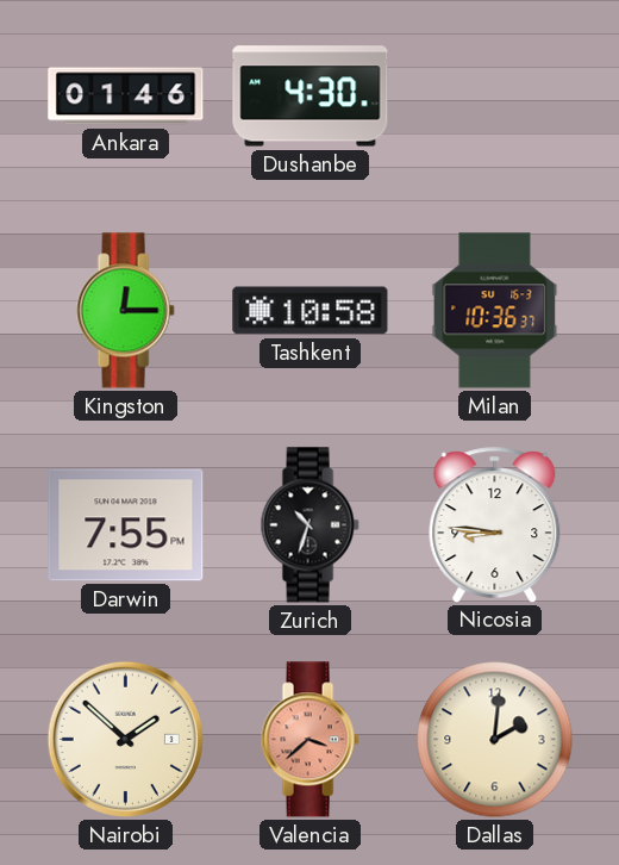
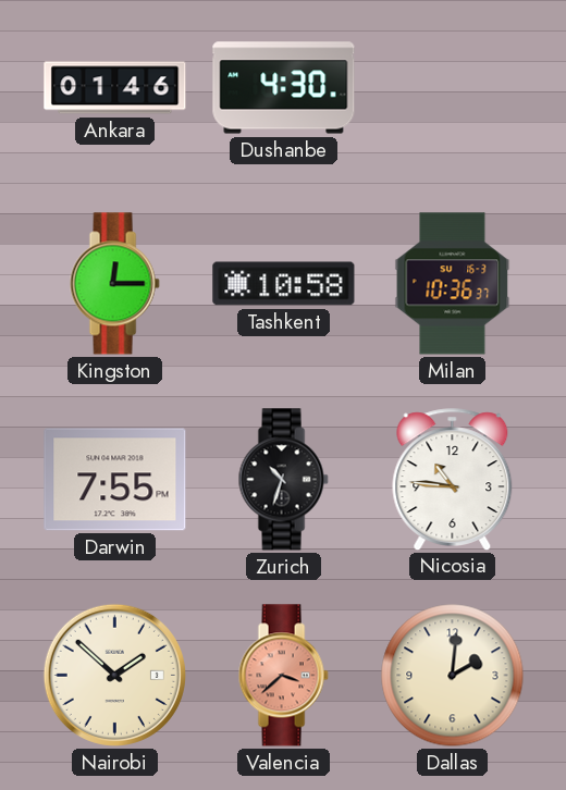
Nicosia: 8:46 -> 10:46
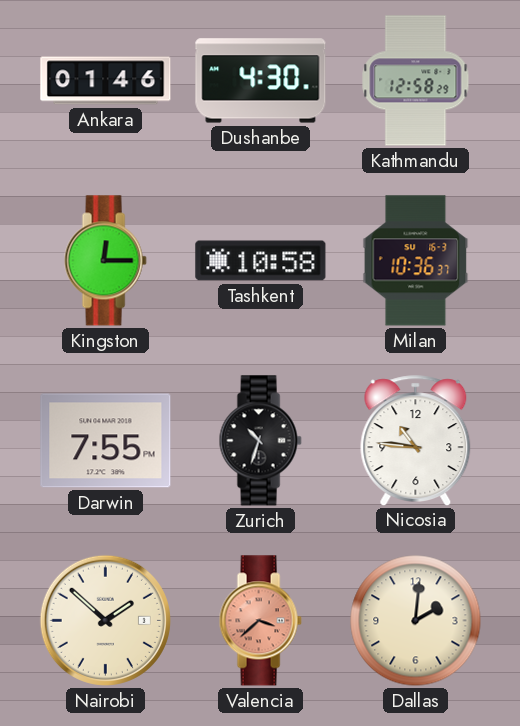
Kathmandu: none -> 12:58
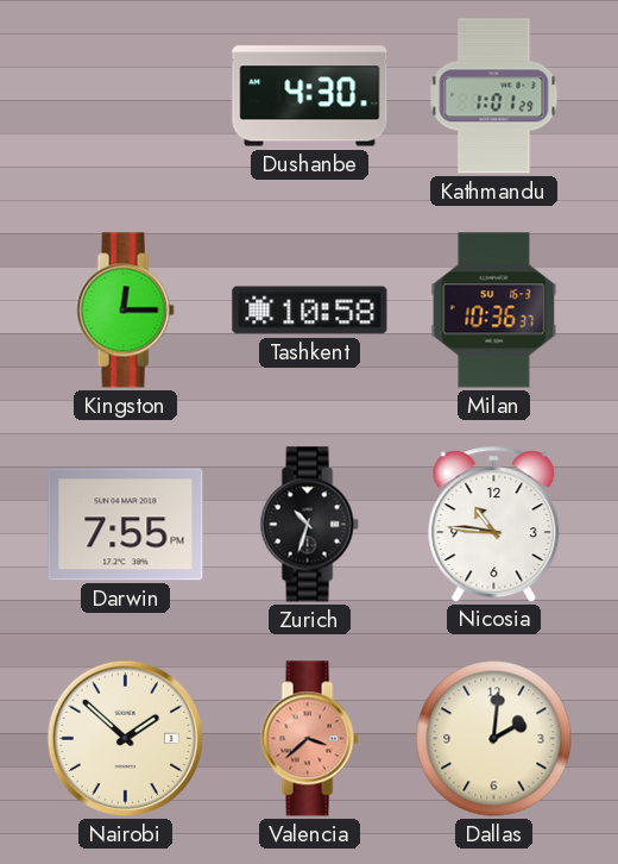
Ankara: 01:46 -> none
Kathmandu: 12:58 -> 1:01
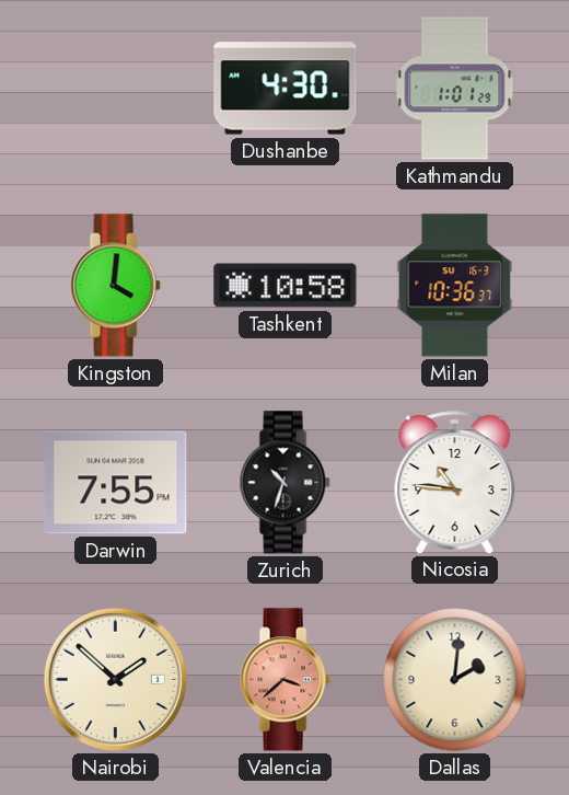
Kingston: 12:15 -> 4:01
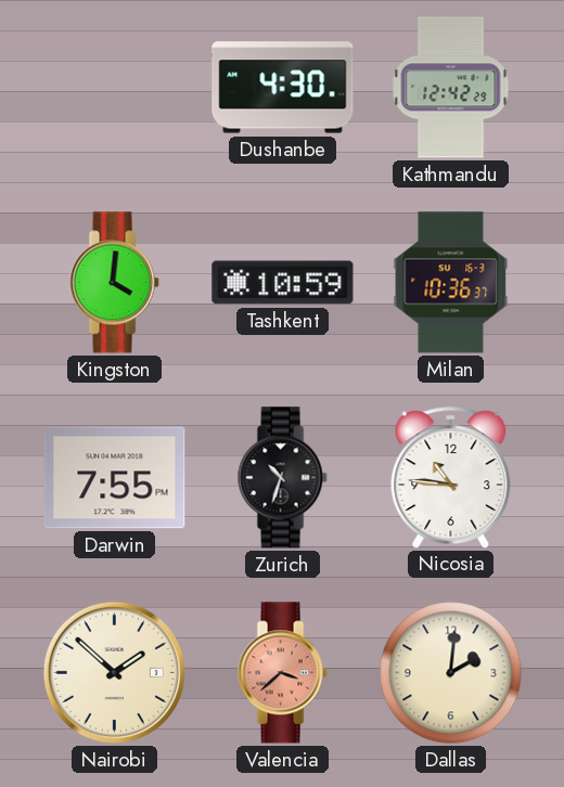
Kathmandu: 1:01 -> 12:42
Tashkent: 10:58 -> 10:59
